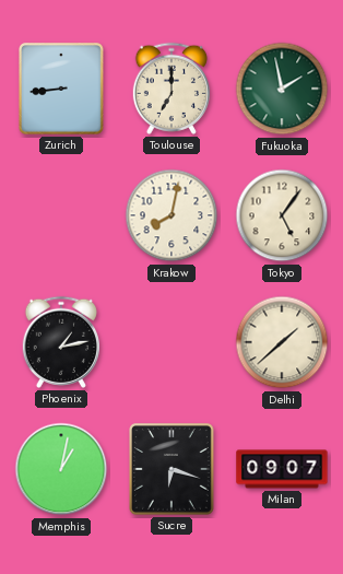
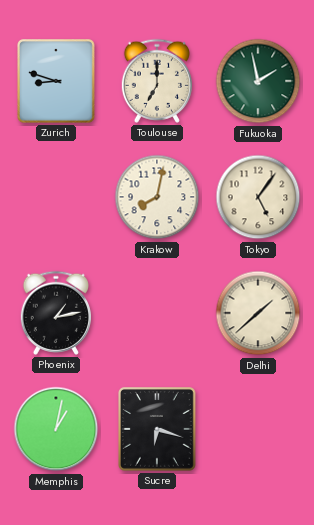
Zurich: 8:44 -> 8:48
Milan: 09:07 -> none
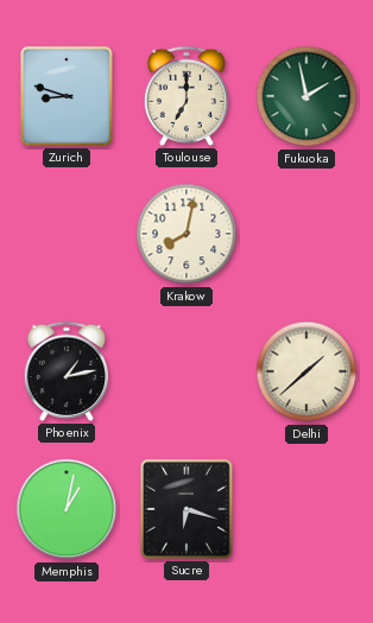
Tokyo: 5:06 -> none
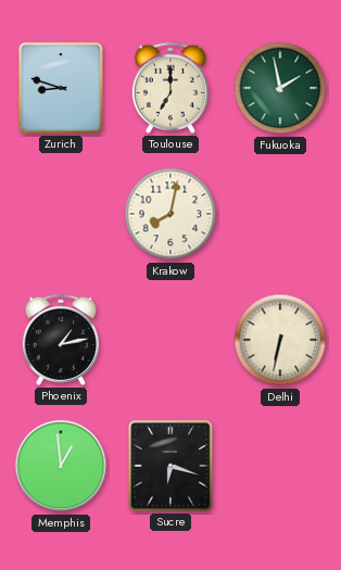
Delhi: 1:38 -> 6:32
Memphis: 1:02 -> 12:59
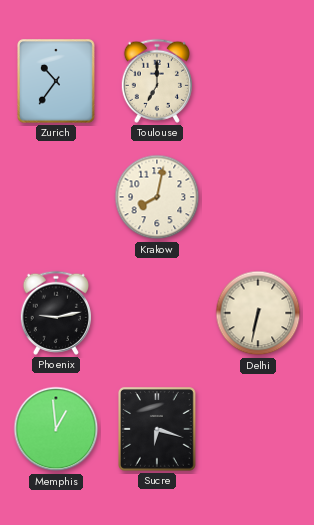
Zurich: 8:48 -> 10:36
Fukuoka: 1:58 -> none
Phoenix: 1:13 -> 9:13
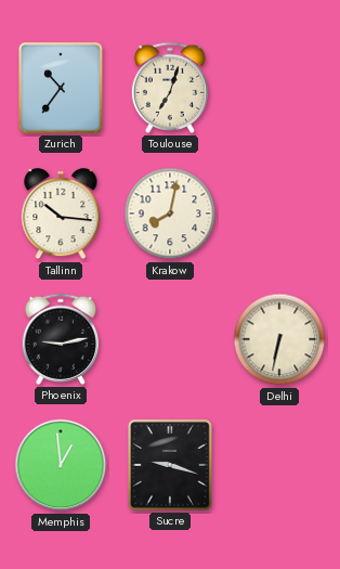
Toulouse: 7:00 -> 7:03
Tallinn: none -> 10:16
Sucre: 6:18 -> 9:18
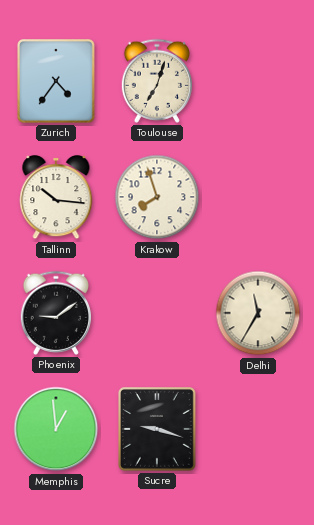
Zurich: 10:36 -> 4:36
Krakow: 8:02 -> 7:57
Phoenix: 9:13 -> 9:09
Delhi: 6:32 -> 11:35
